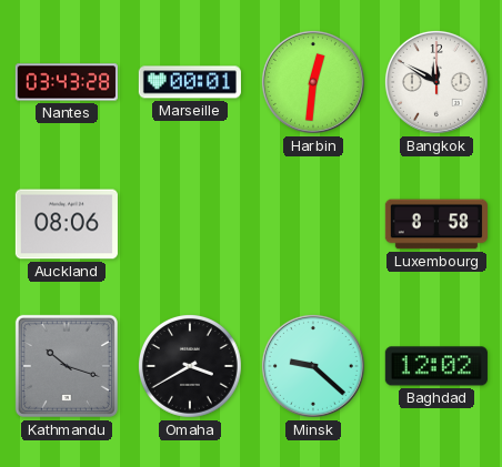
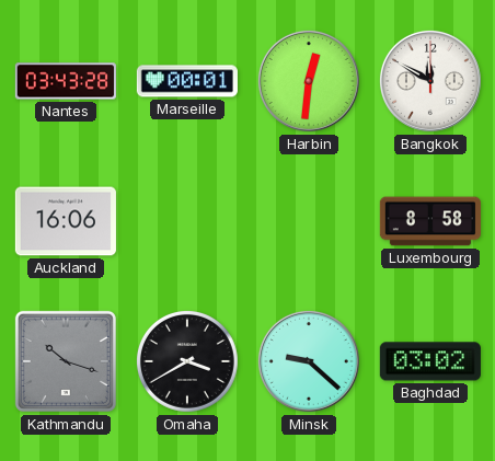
Auckland: 08:06 -> 16:06
Baghdad: 12:02 -> 03:02
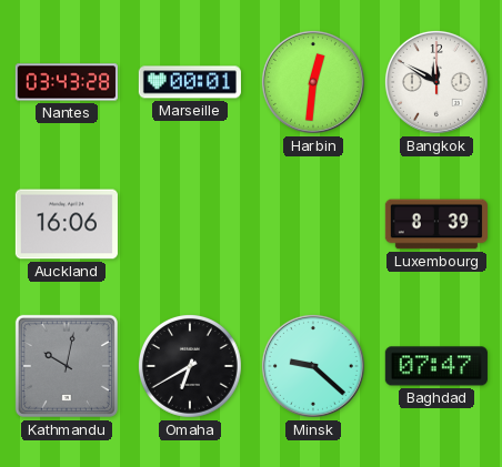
Luxembourg: 8:58 -> 8:39
Kathmandu: 10:18 -> 10:02
Omaha: 3:40 -> 6:40
Baghdad: 03:02 -> 07:47
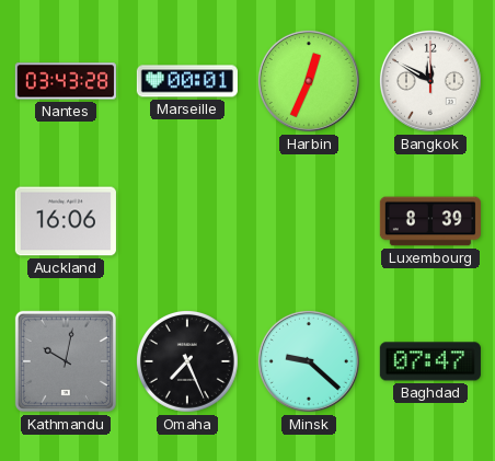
Harbin: 12:31 -> 12:34
Omaha: 6:40 -> 7:26
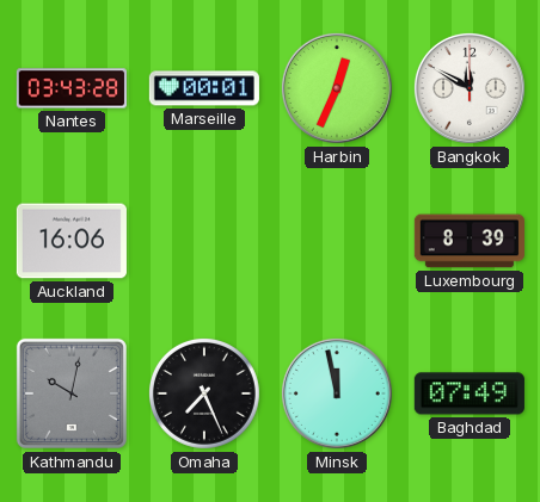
Minsk: 9:22 -> 11:58
Baghdad: 07:47 -> 07:49
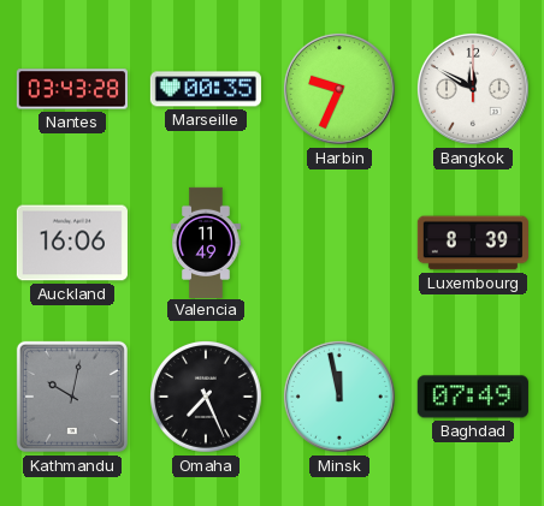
Marseille: 00:01 -> 00:35
Harbin: 12:34 -> 9:34
Valencia: none -> 11:49
